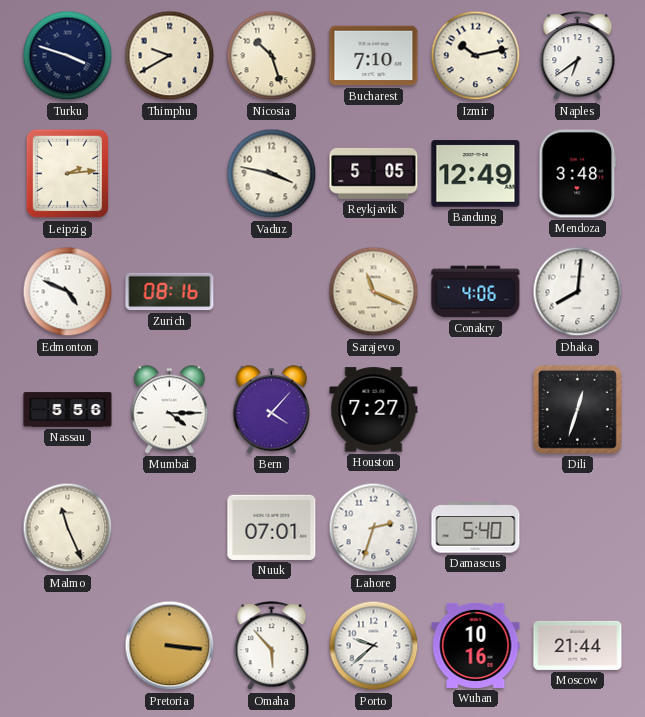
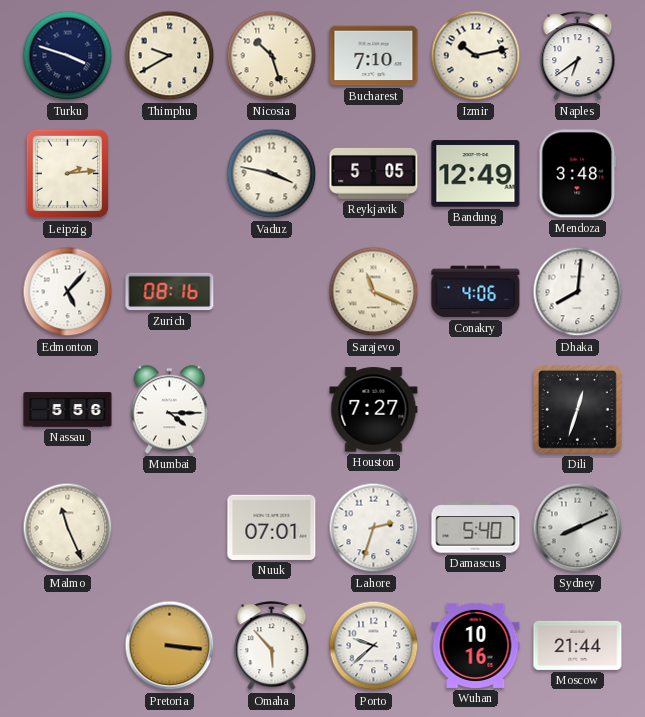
Edmonton: 4:49 -> 5:07
Bern: 4:07 -> none
Sydney: none -> 8:11
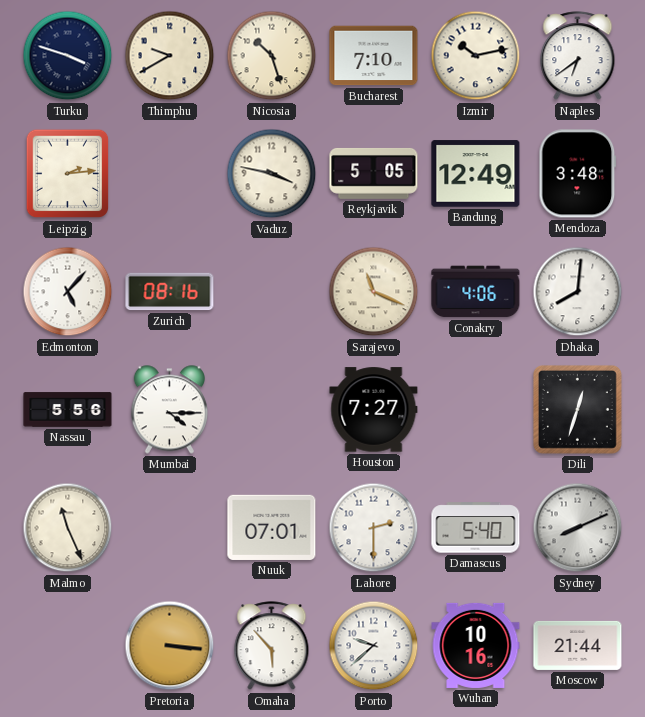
Lahore: 2:33 -> 2:30
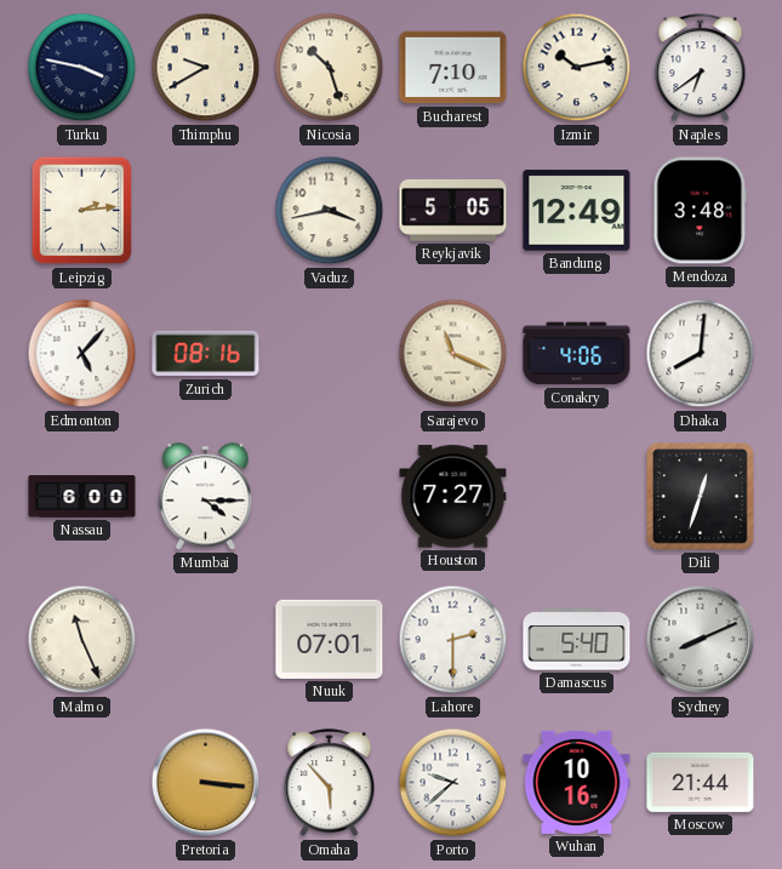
Turku: 3:48 -> 3:47
Vaduz: 3:47 -> 3:43
Nassau: 5:56 -> 6:00
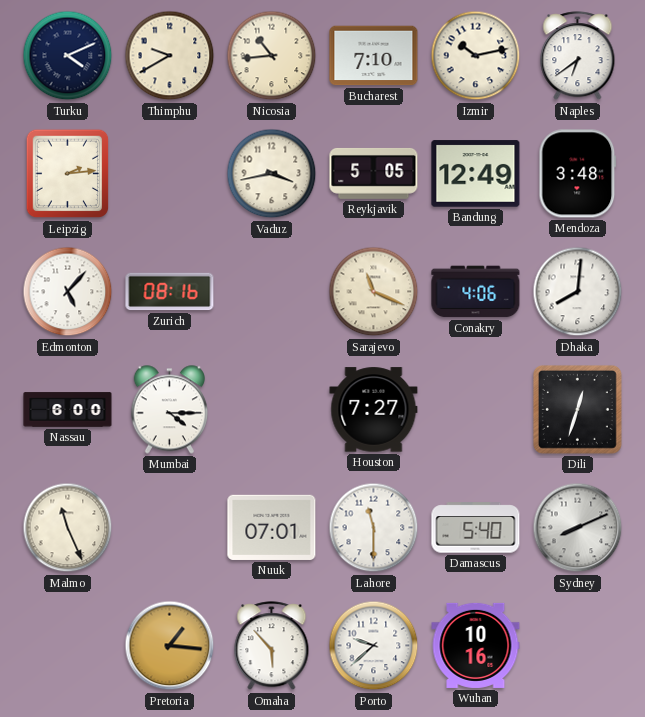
Turku: 3:47 -> 4:11
Nicosia: 10:27 -> 10:44
Lahore: 2:30 -> 11:30
Pretoria: 3:16 -> 1:16
Moscow: 21:44 -> none
